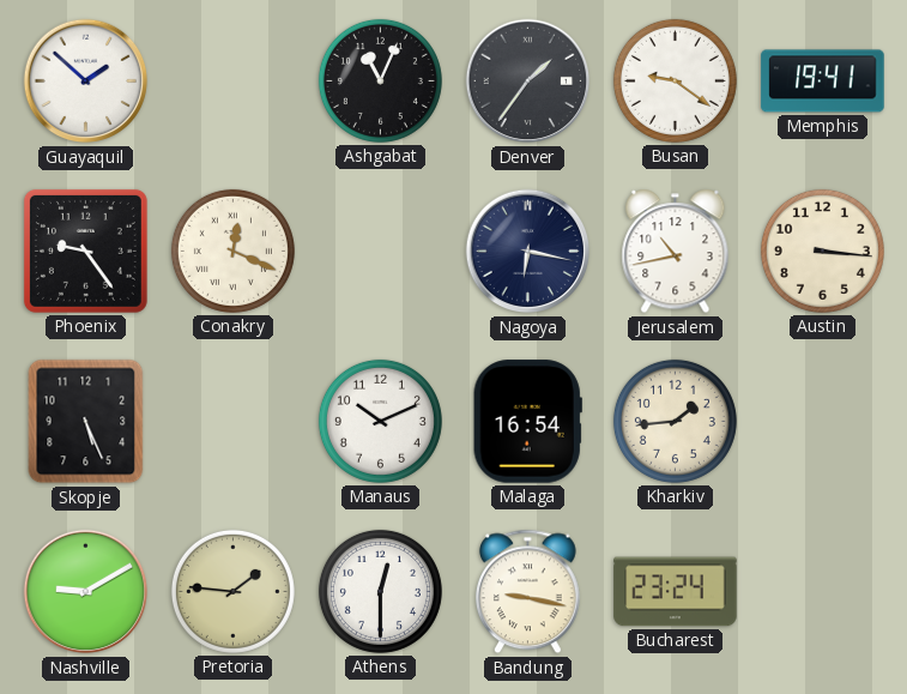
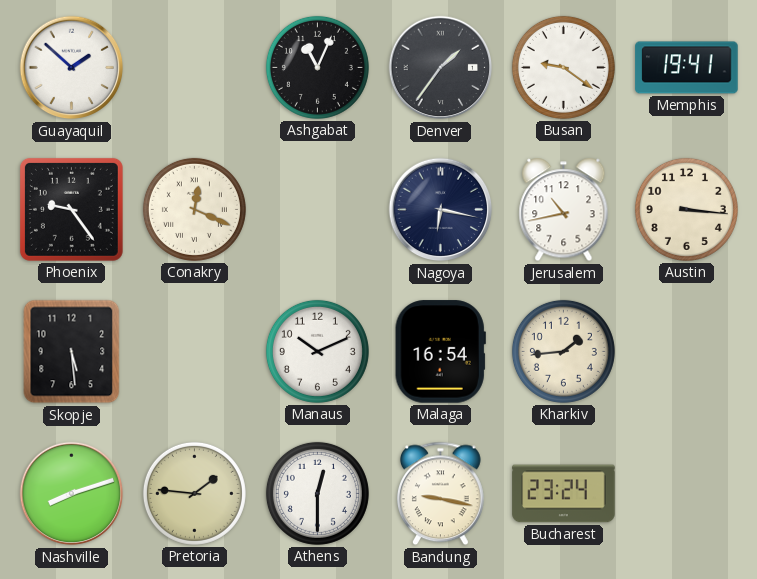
Skopje: 5:26 -> 5:29
Nashville: 9:10 -> 8:12
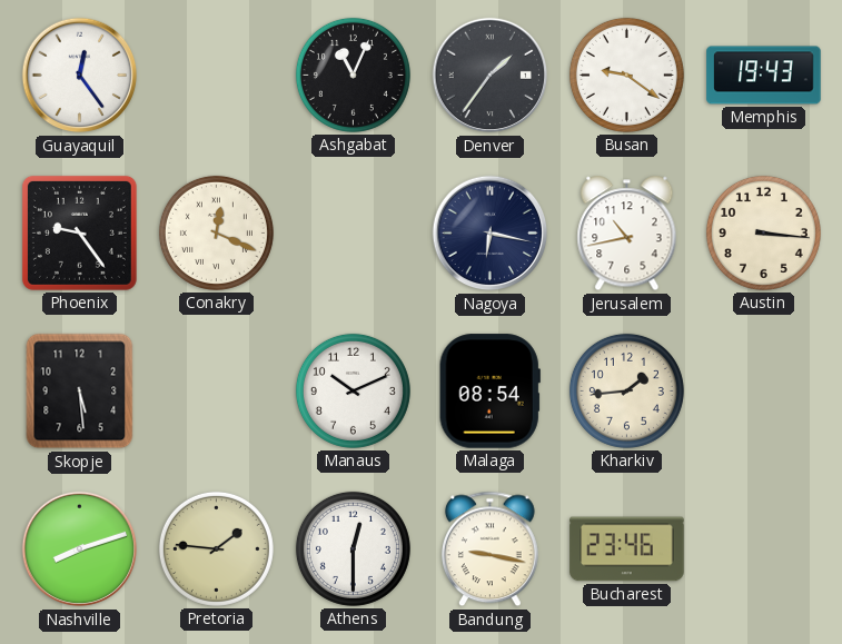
Guayaquil: 1:52 -> 12:24
Memphis: 19:41 -> 19:43
Malaga: 16:54 -> 08:54
Bucharest: 23:24 -> 23:46
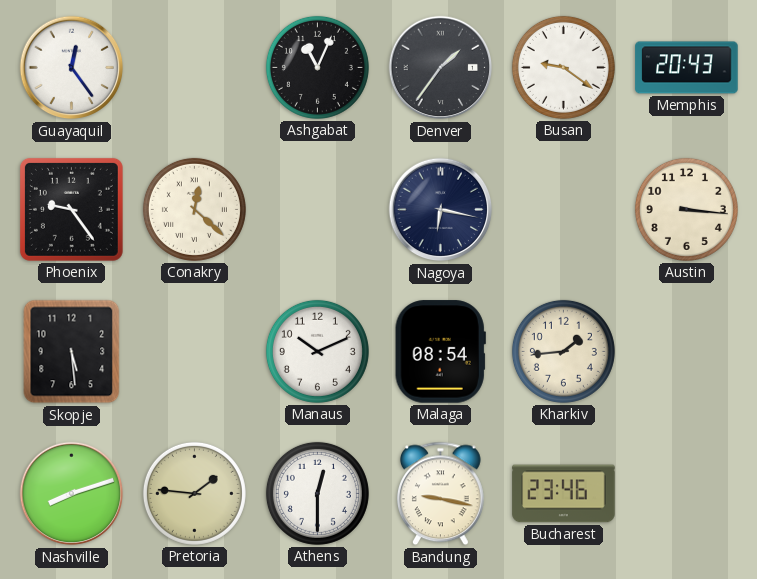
Memphis: 19:43 -> 20:43
Conakry: 12:19 -> 12:22
Jerusalem: 10:43 -> none
